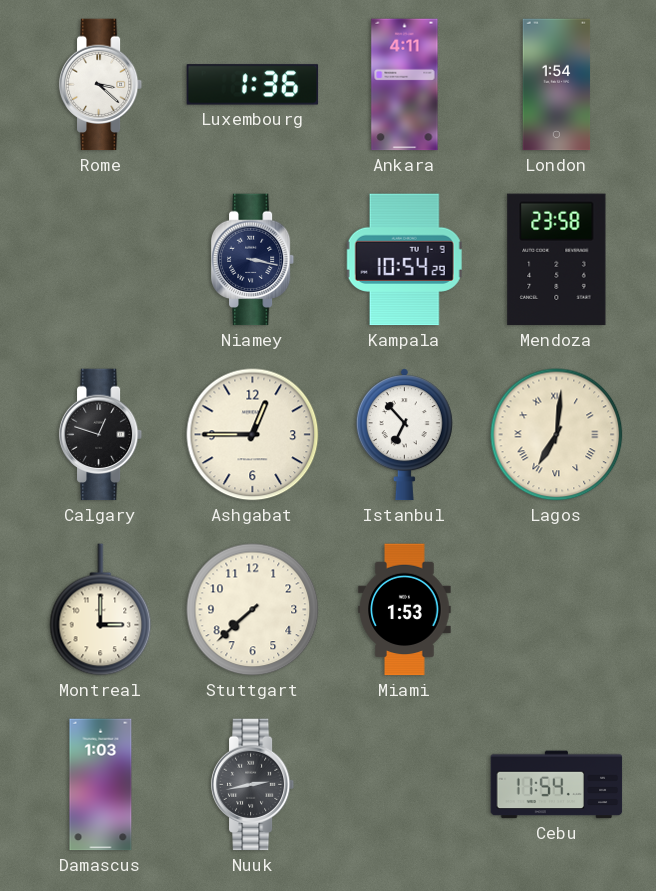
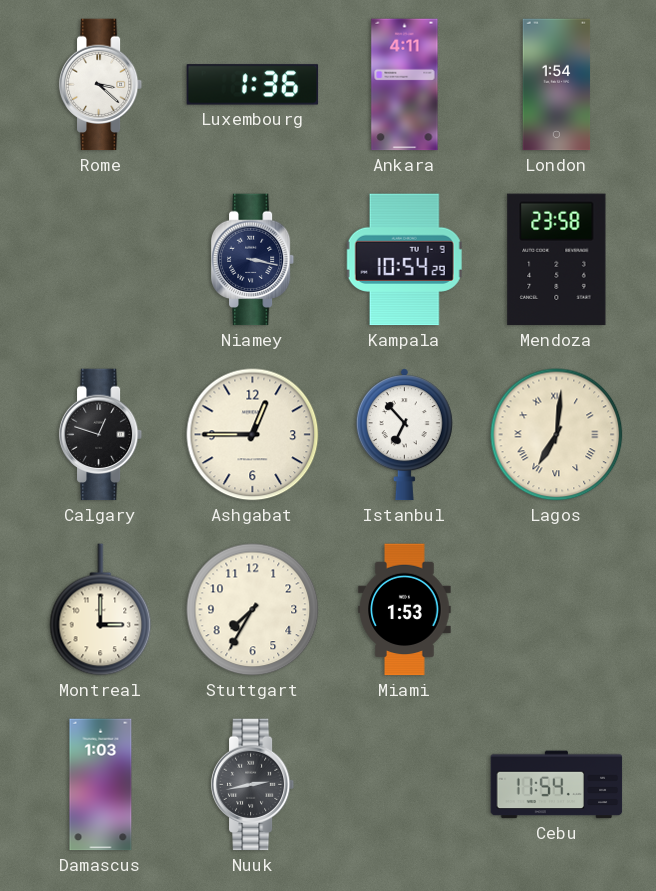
Stuttgart: 7:38 -> 7:35
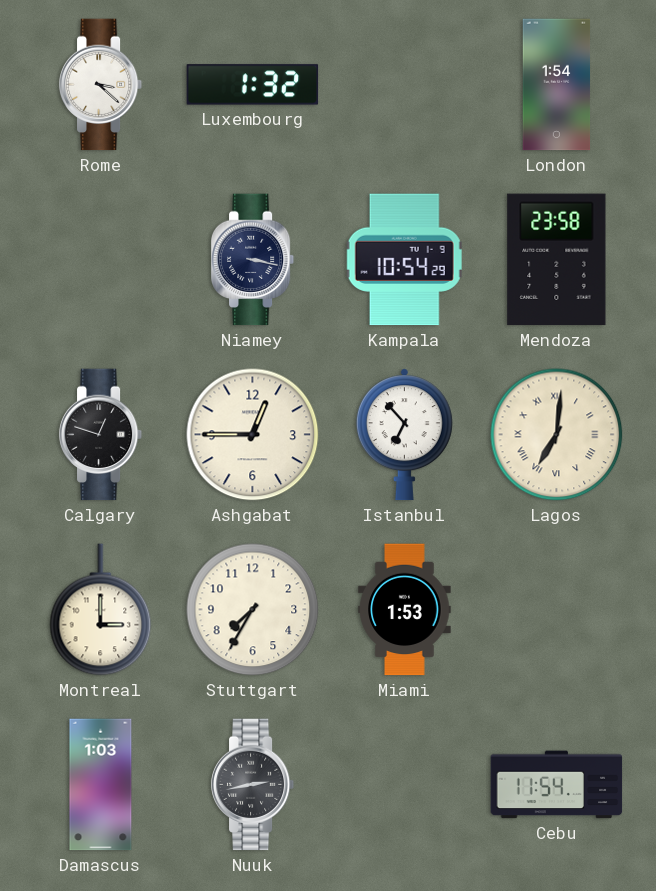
Luxembourg: 1:36 -> 1:32
Ankara: 4:11 -> none
